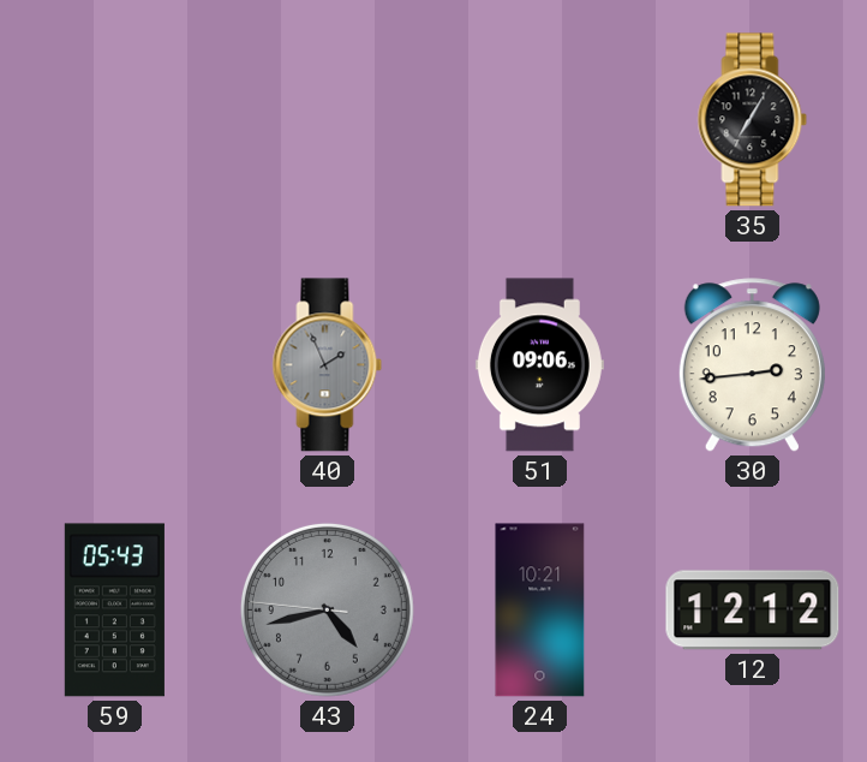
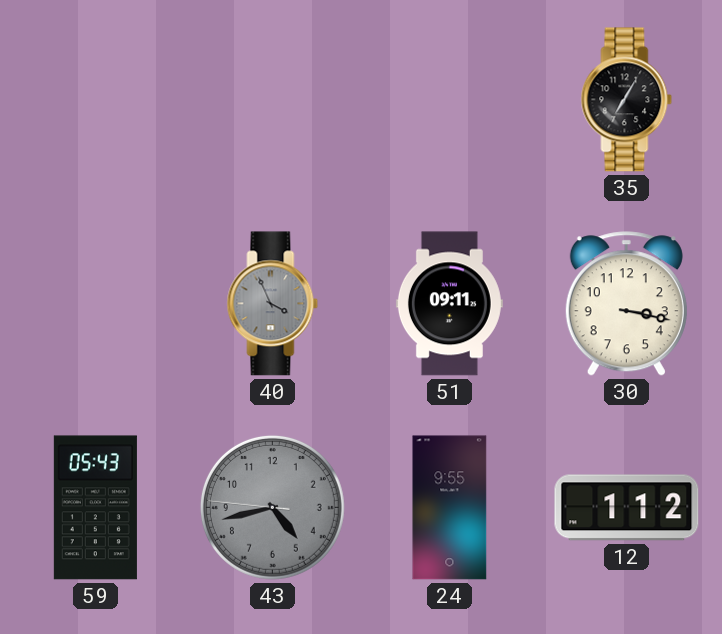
40: 1:56 -> 3:56
51: 09:06 -> 09:11
30: 2:44 -> 3:17
24: 10:21 -> 9:55
12: 12:12 -> 1:12
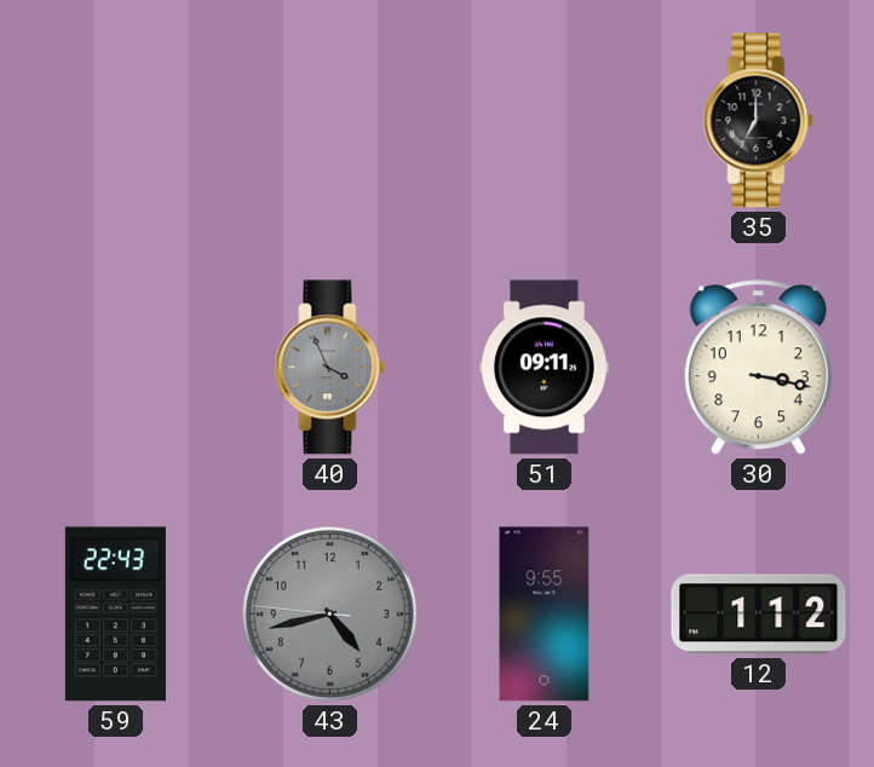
35: 7:05 -> 7:00
59: 05:43 -> 22:43
